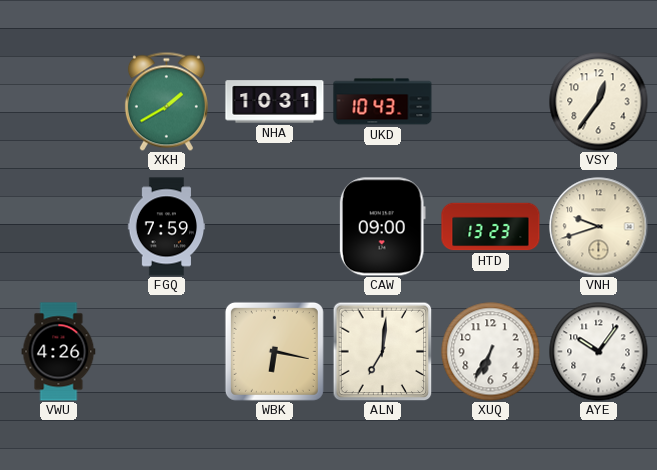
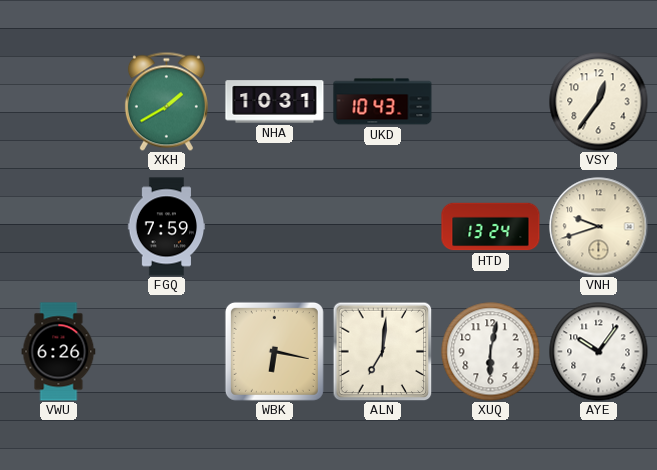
CAW: 09:00 -> none
HTD: 13:23 -> 13:24
VWU: 4:26 -> 6:26
XUQ: 6:35 -> 6:02
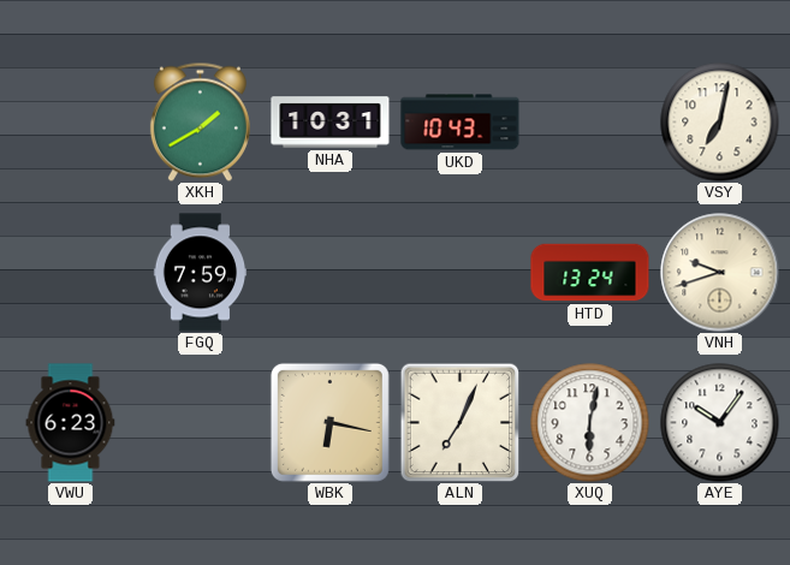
VSY: 12:36 -> 7:02
VWU: 6:26 -> 6:23
ALN: 7:01 -> 7:04
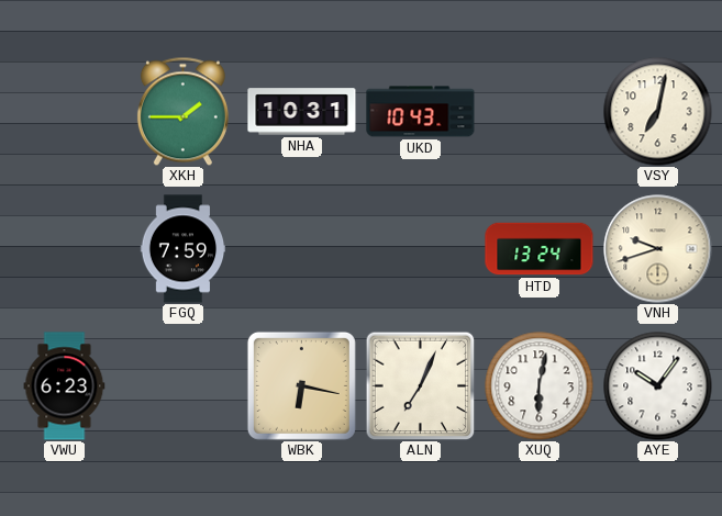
XKH: 1:40 -> 1:45
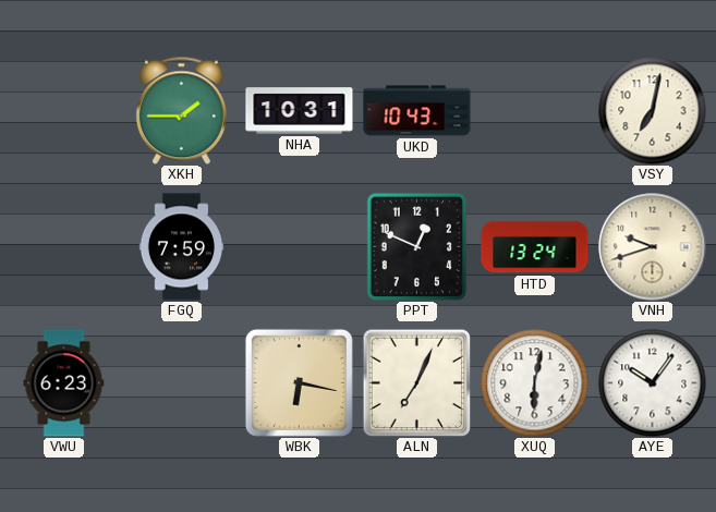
PPT: none -> 12:49
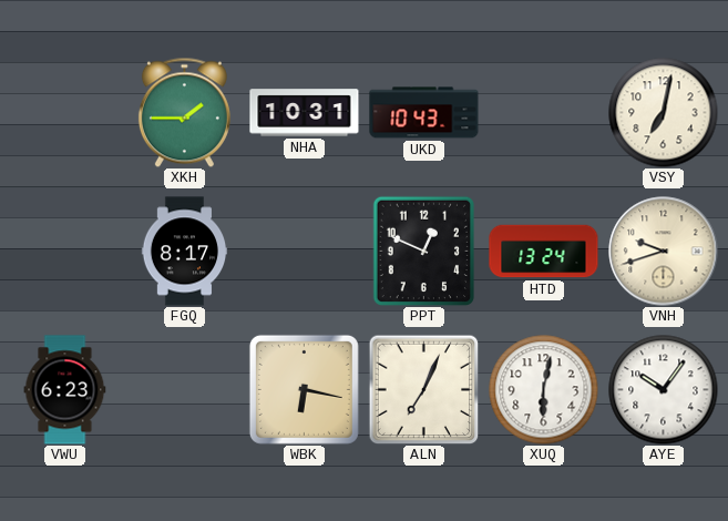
FGQ: 7:59 -> 8:17
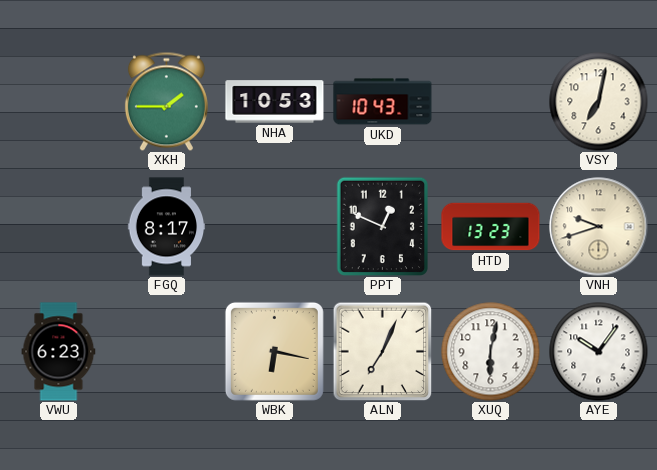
NHA: 10:31 -> 10:53
HTD: 13:24 -> 13:23
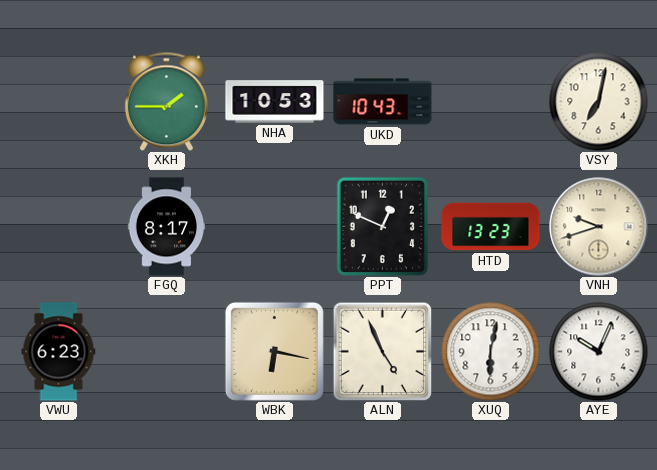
ALN: 7:04 -> 4:56
AYE: 10:06 -> 10:04
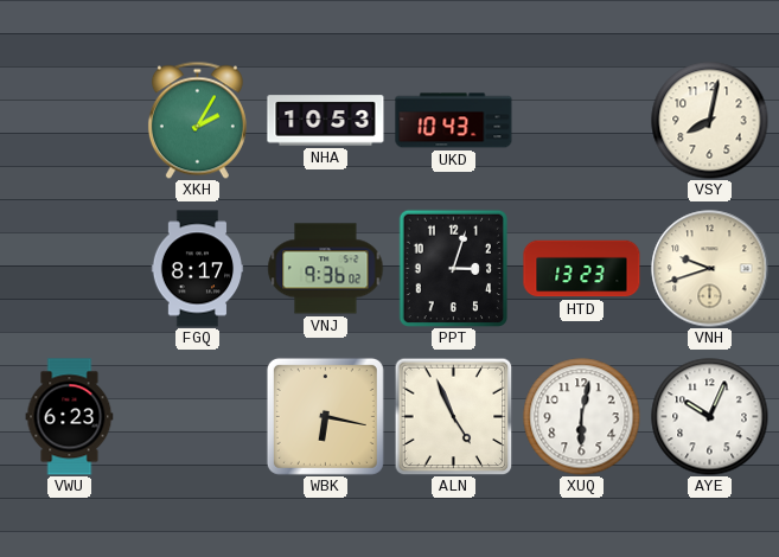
XKH: 1:45 -> 2:05
VSY: 7:02 -> 8:02
VNJ: none -> 9:36
PPT: 12:49 -> 3:03
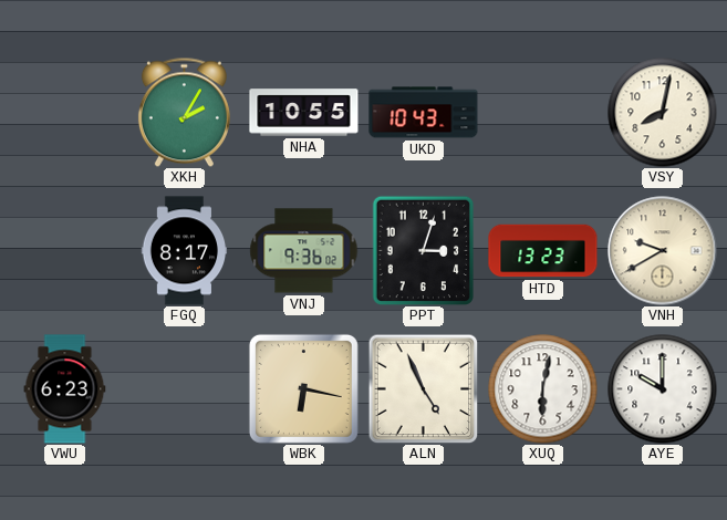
NHA: 10:53 -> 10:55
VNH: 9:42 -> 9:40
AYE: 10:04 -> 10:00
